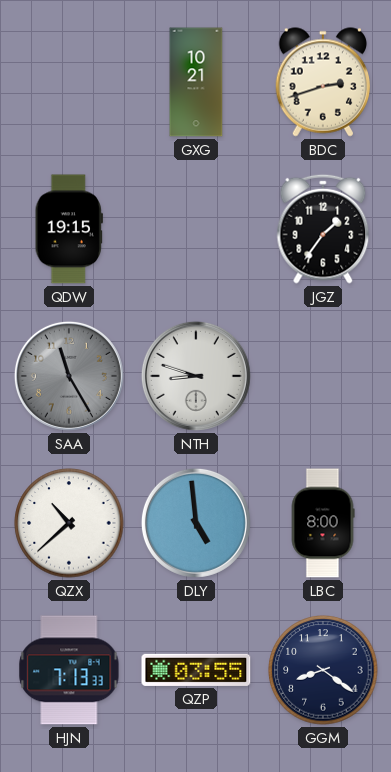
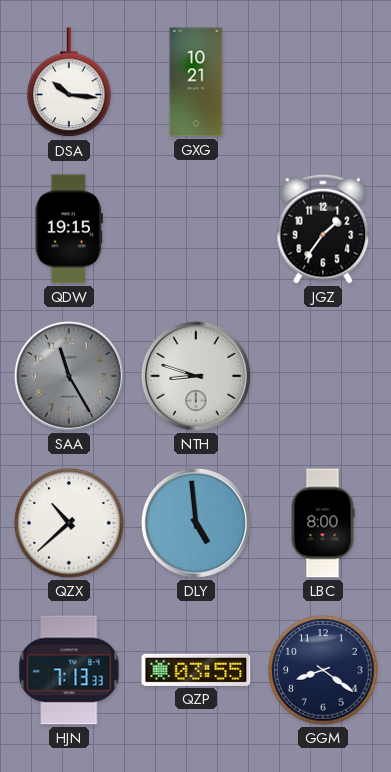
DSA: none -> 10:16
BDC: 2:42 -> none
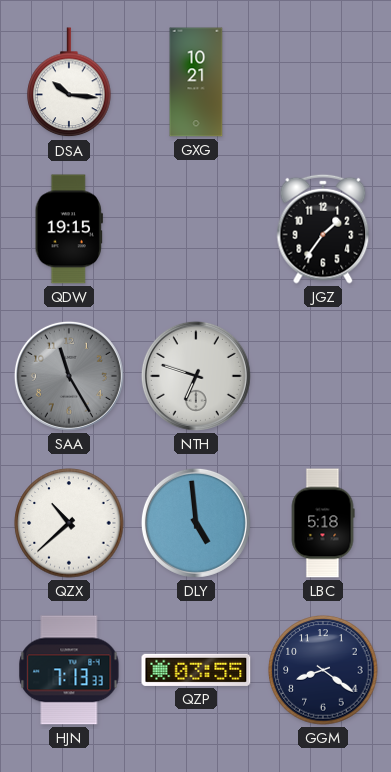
NTH: 8:48 -> 6:48
LBC: 8:00 -> 5:18
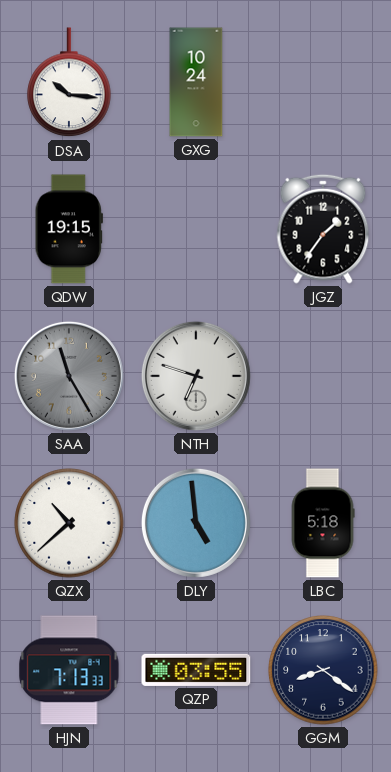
GXG: 10:21 -> 10:24
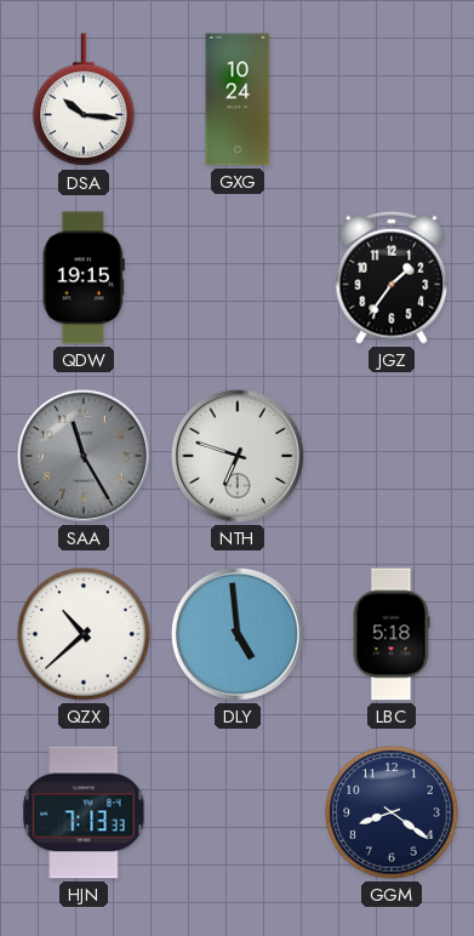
QZP: 03:55 -> none
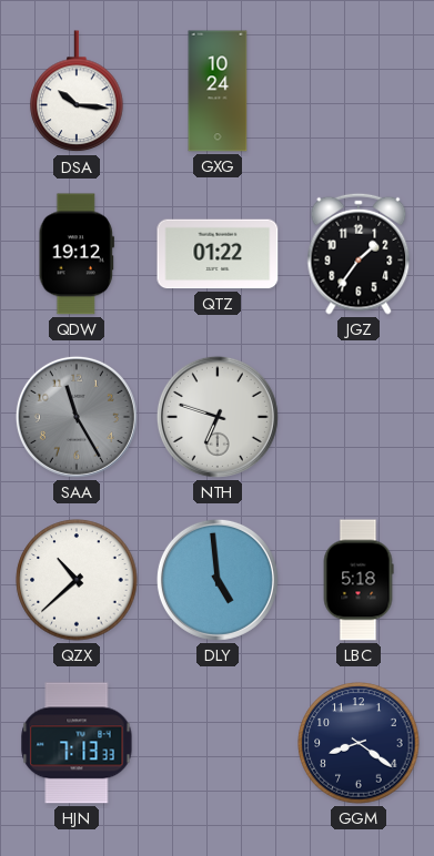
QDW: 19:15 -> 19:12
QTZ: none -> 01:22
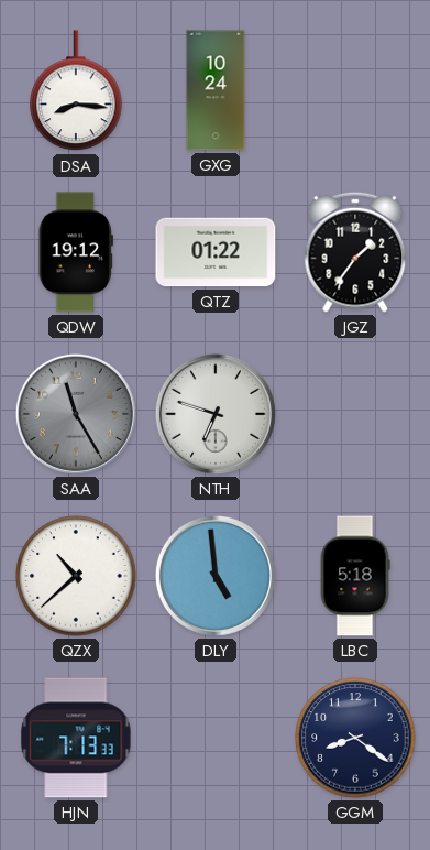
DSA: 10:16 -> 8:16
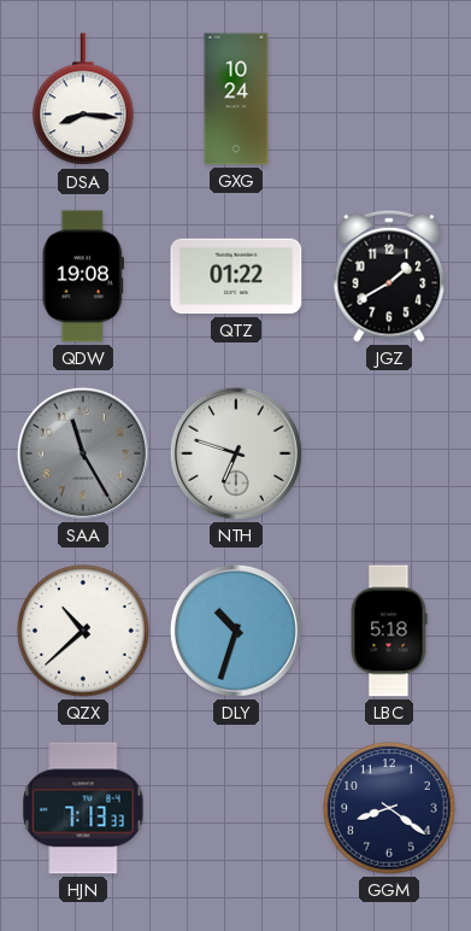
QDW: 19:12 -> 19:08
JGZ: 1:36 -> 1:40
DLY: 4:59 -> 10:33
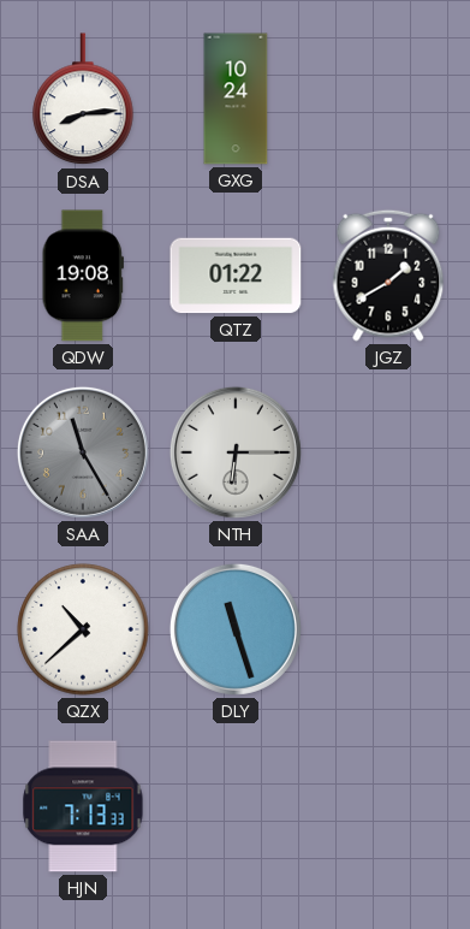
DSA: 8:16 -> 8:14
NTH: 6:48 -> 6:15
DLY: 10:33 -> 11:27
LBC: 5:18 -> none
GGM: 8:21 -> none
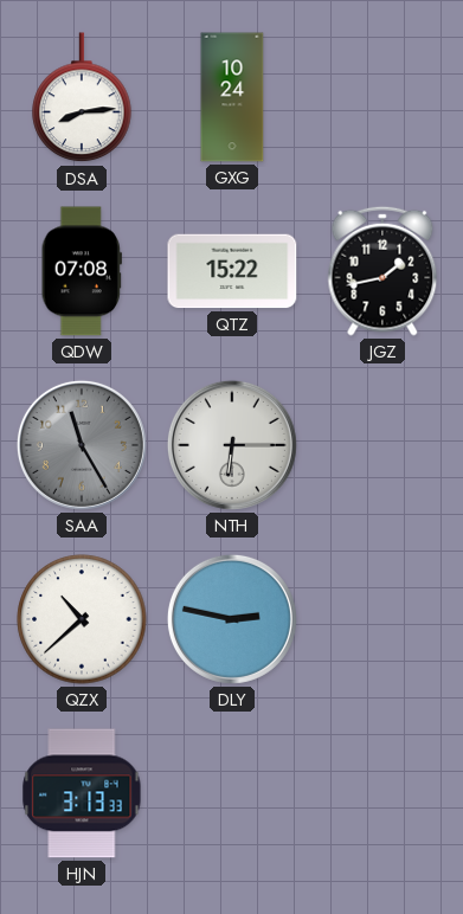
QDW: 19:08 -> 07:08
QTZ: 01:22 -> 15:22
JGZ: 1:40 -> 1:43
DLY: 11:27 -> 2:47
HJN: 7:13 -> 3:13
